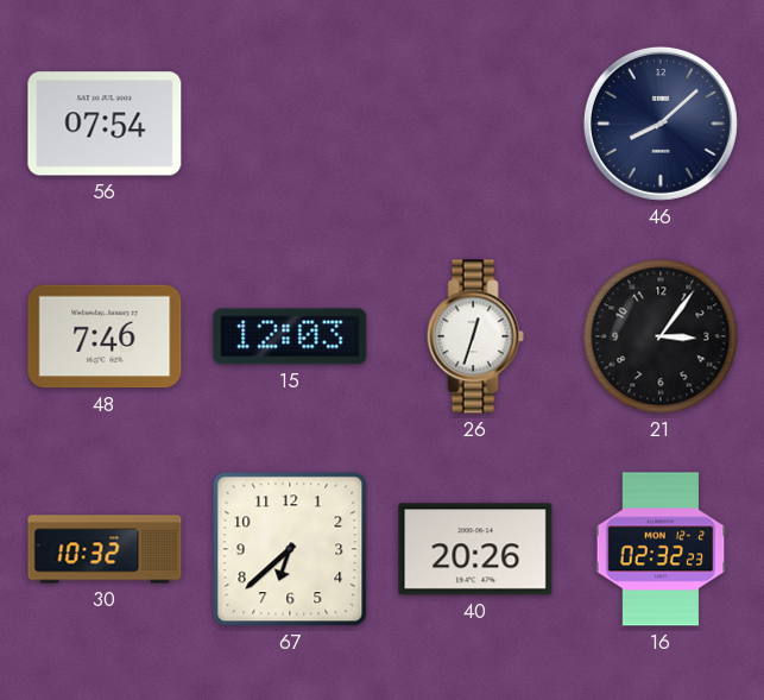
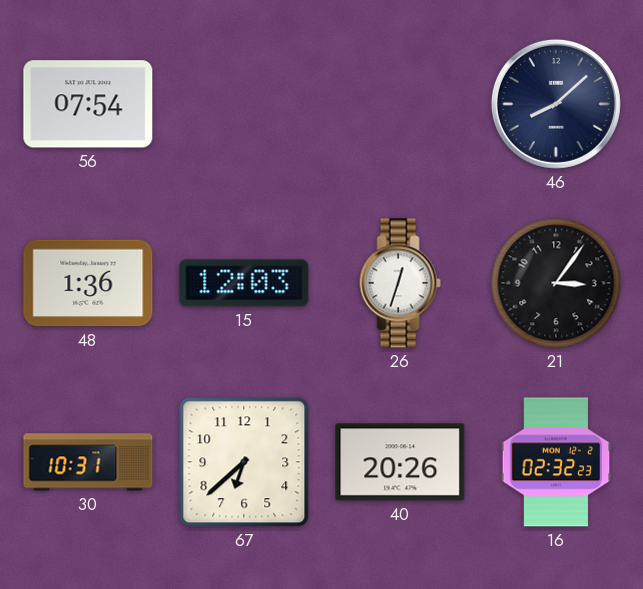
48: 7:46 -> 1:36
30: 10:32 -> 10:31
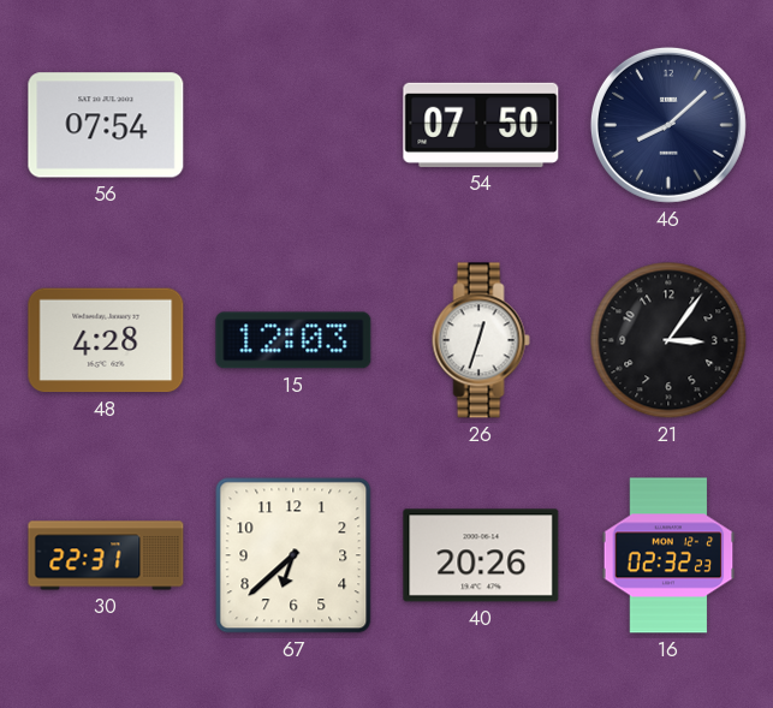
54: none -> 07:50
48: 1:36 -> 4:28
30: 10:31 -> 22:31
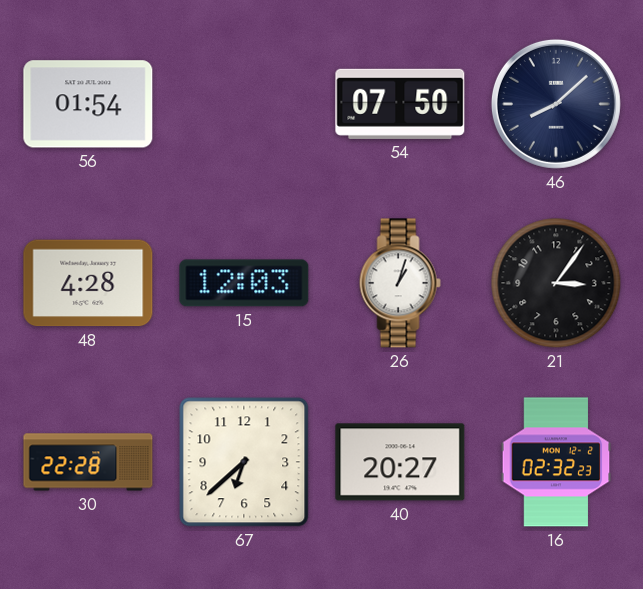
56: 07:54 -> 01:54
26: 12:33 -> 1:03
30: 22:31 -> 22:28
40: 20:26 -> 20:27
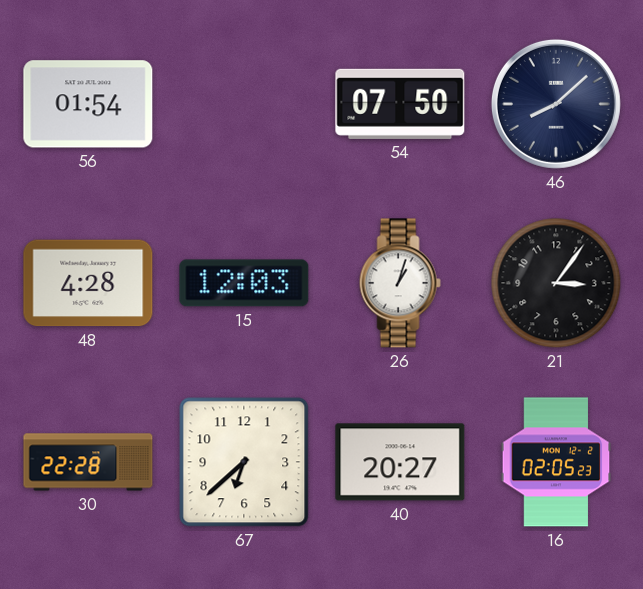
16: 02:32 -> 02:05
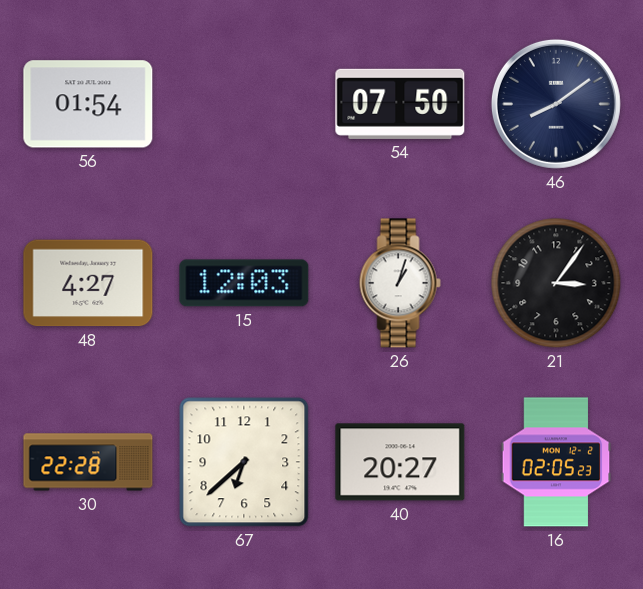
46: 8:08 -> 8:09
48: 4:28 -> 4:27
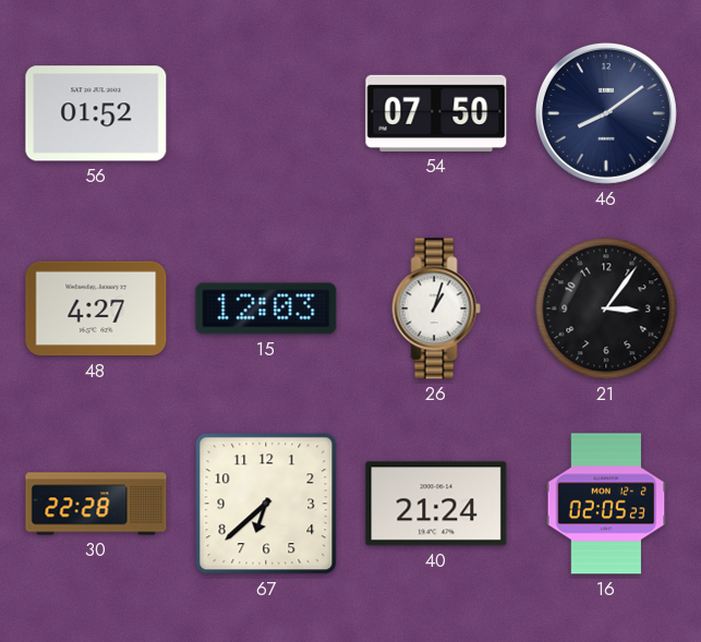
56: 01:54 -> 01:52
40: 20:27 -> 21:24
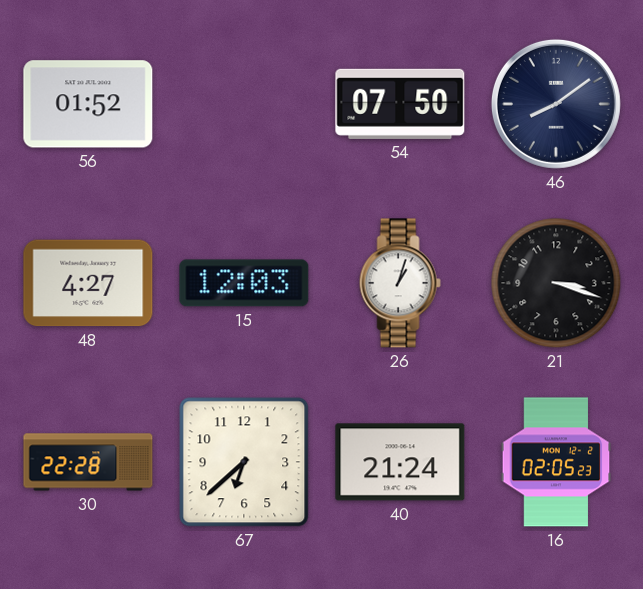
21: 3:06 -> 3:18
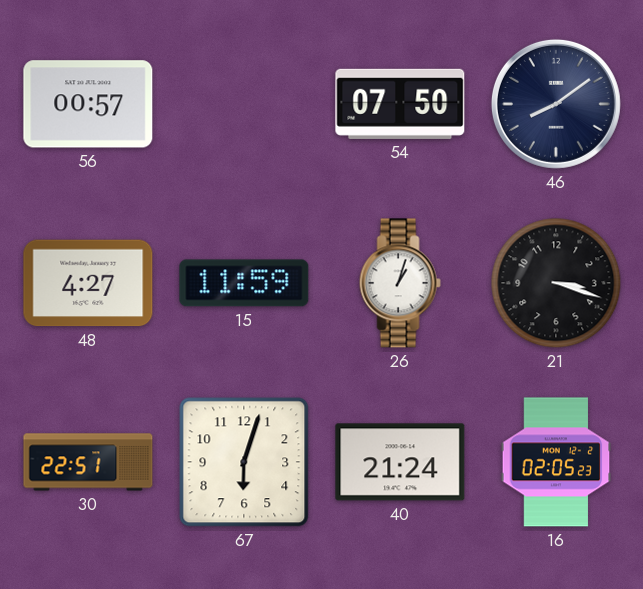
56: 01:52 -> 00:57
15: 12:03 -> 11:59
30: 22:28 -> 22:51
67: 6:38 -> 6:03
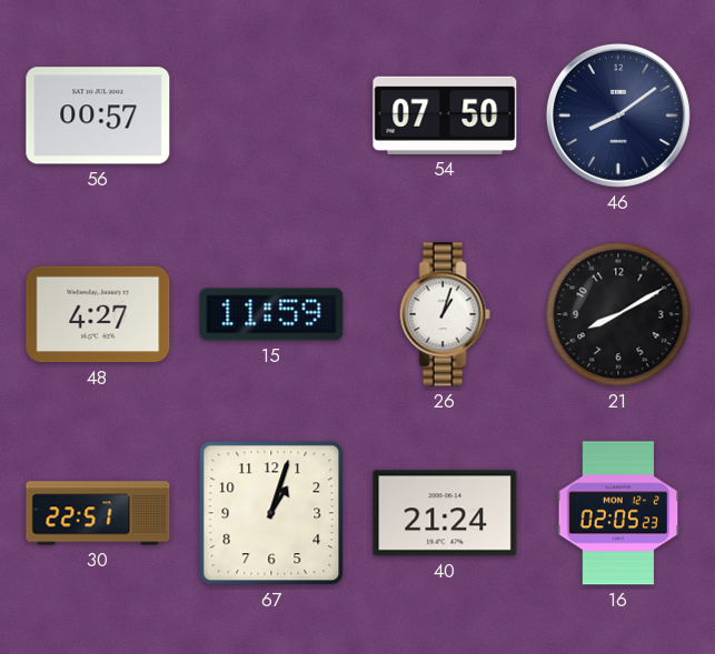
21: 3:18 -> 8:10
67: 6:03 -> 1:03
